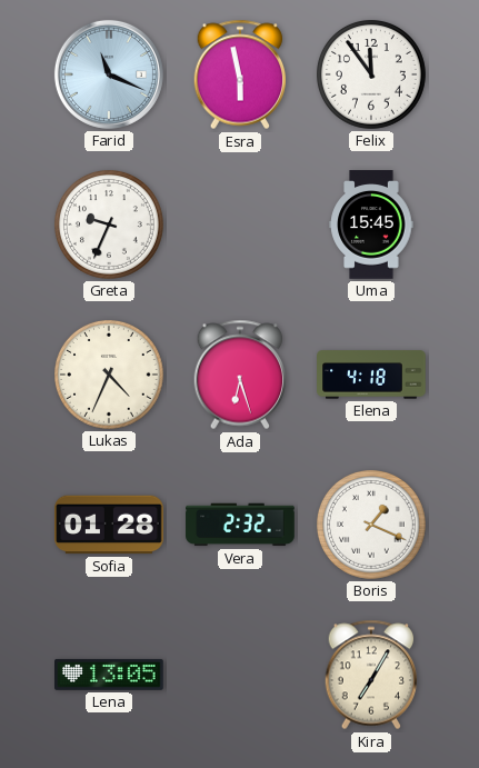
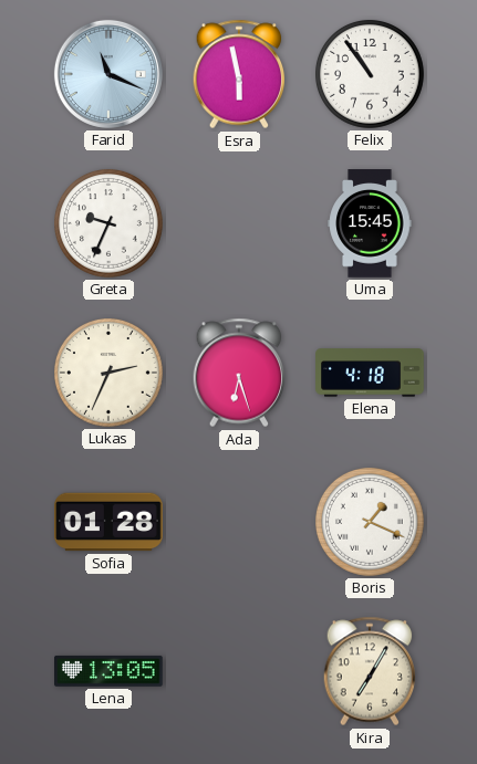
Felix: 11:54 -> 10:54
Lukas: 4:34 -> 2:34
Vera: 2:32 -> none
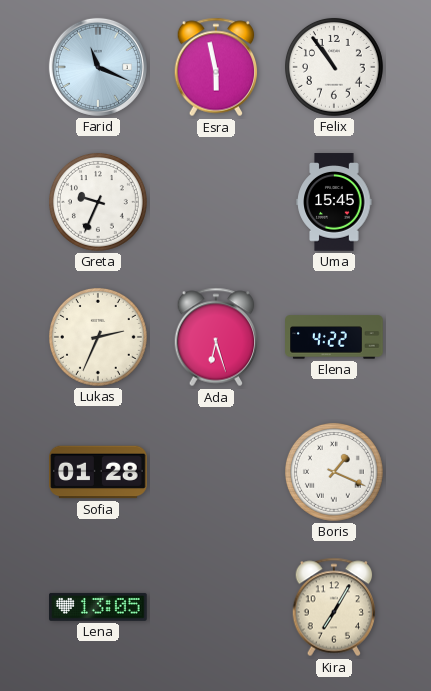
Elena: 4:18 -> 4:22
